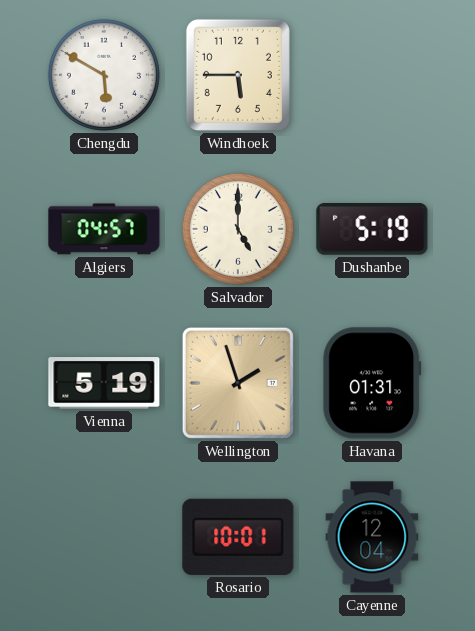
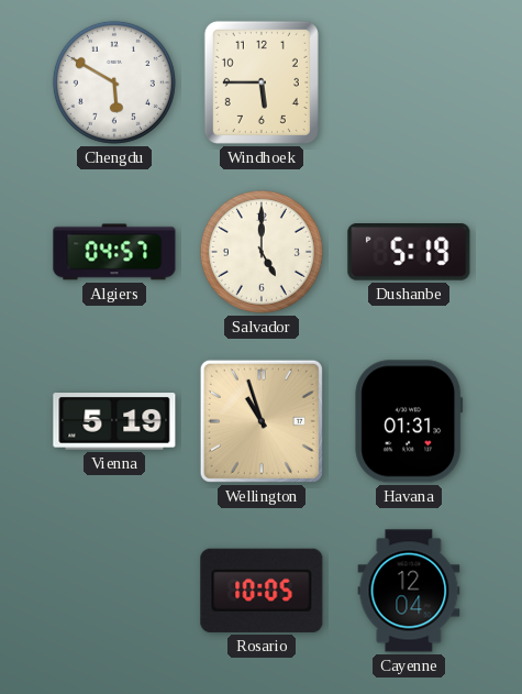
Wellington: 1:57 -> 10:57
Rosario: 10:01 -> 10:05
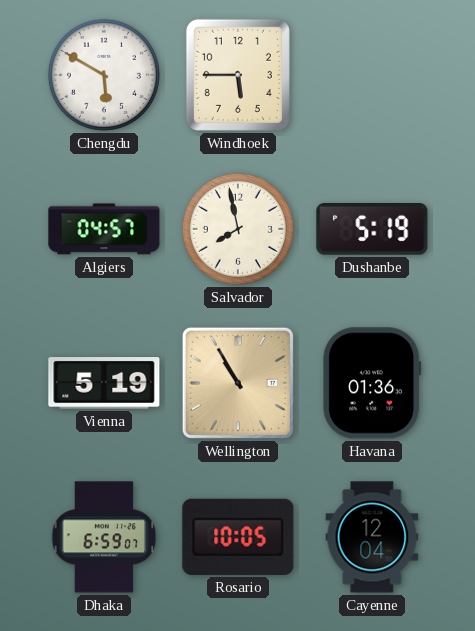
Salvador: 5:00 -> 7:58
Wellington: 10:57 -> 10:55
Havana: 01:31 -> 01:36
Dhaka: none -> 6:59
